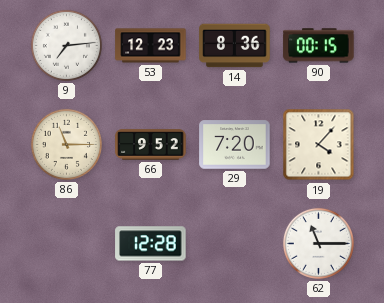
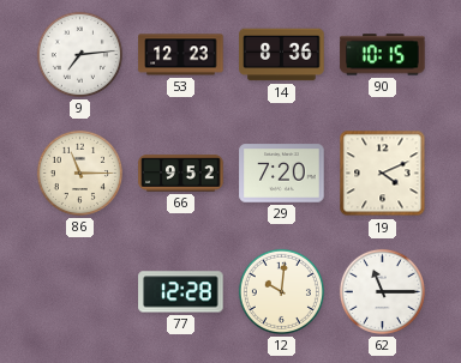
90: 00:15 -> 10:15
19: 4:07 -> 4:11
12: none -> 10:01
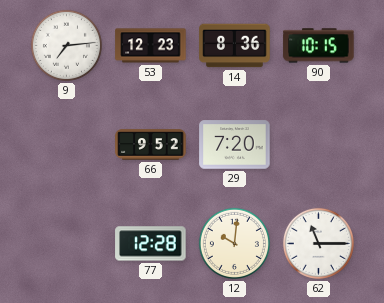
86: 11:15 -> none
19: 4:11 -> none
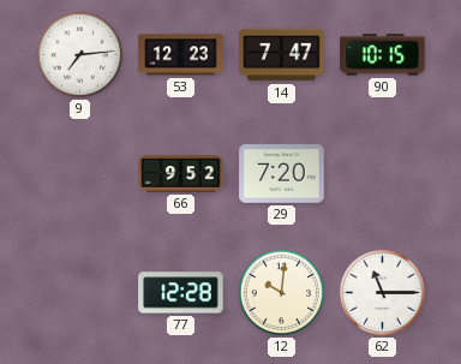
14: 8:36 -> 7:47
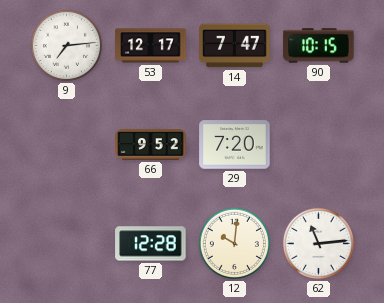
53: 12:23 -> 12:17
62: 11:15 -> 11:14
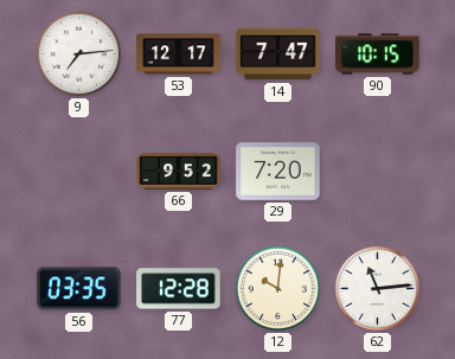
56: none -> 03:35
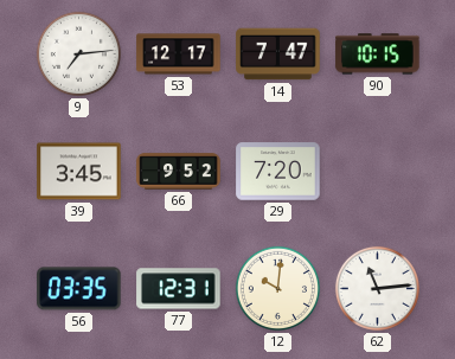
39: none -> 3:45
77: 12:28 -> 12:31
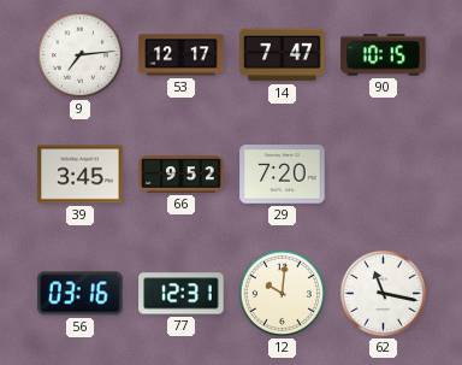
56: 03:35 -> 03:16
62: 11:14 -> 11:17
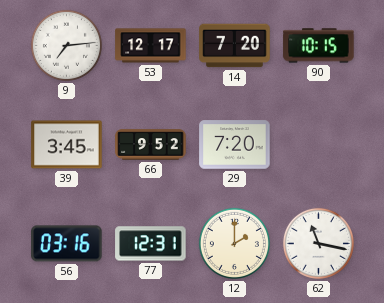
14: 7:47 -> 7:20
12: 10:01 -> 2:00
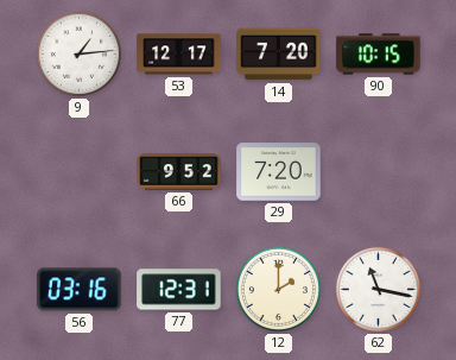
9: 7:14 -> 1:14
39: 3:45 -> none
